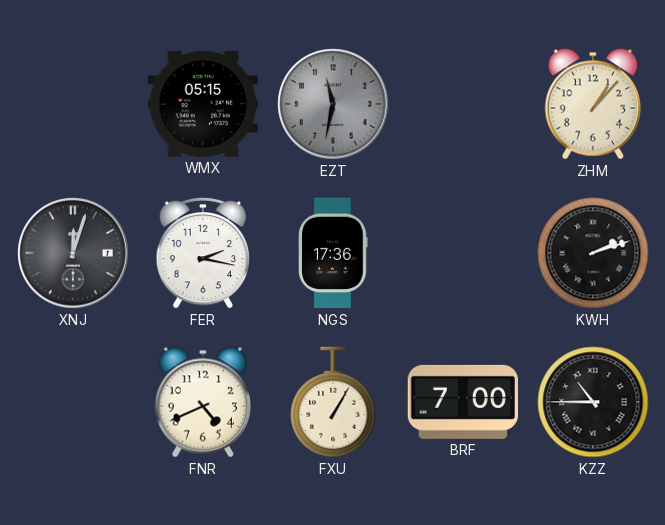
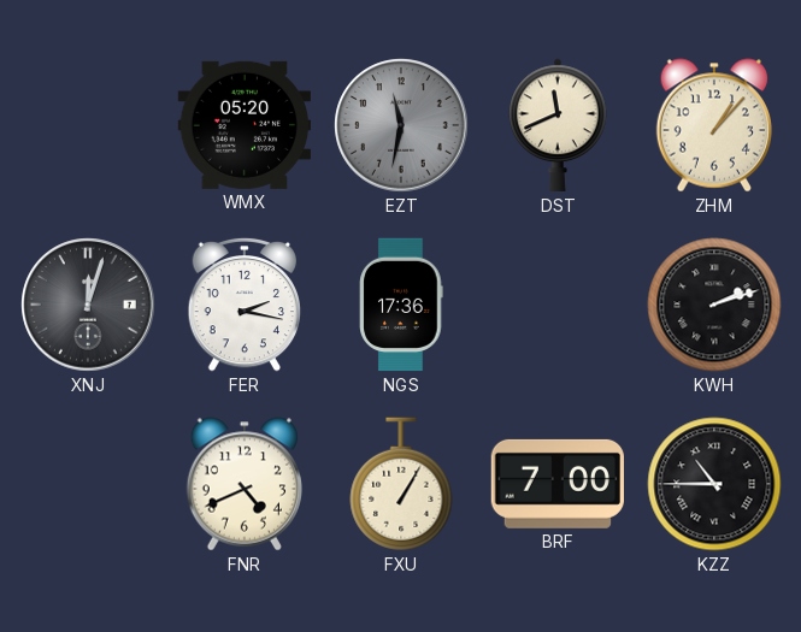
WMX: 05:15 -> 05:20
DST: none -> 11:41
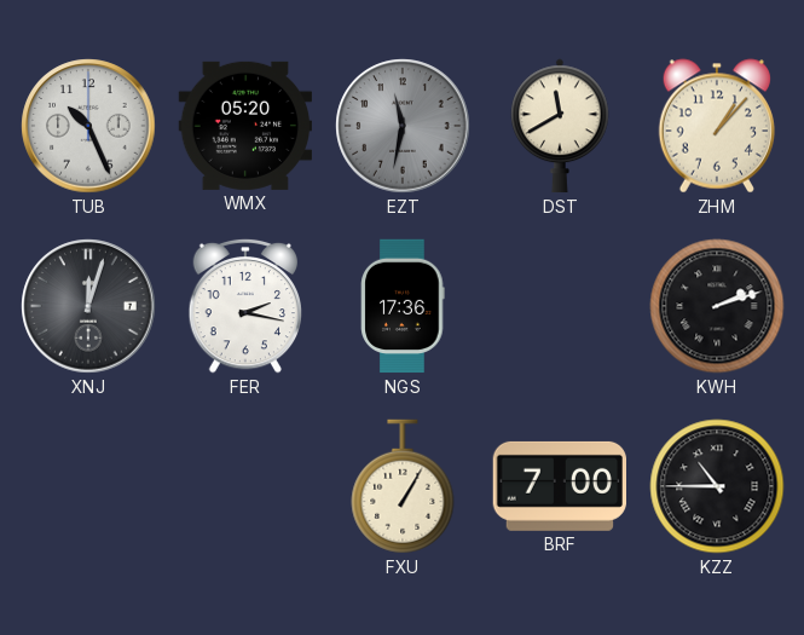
TUB: none -> 10:26
DST: 11:41 -> 11:40
FNR: 4:41 -> none
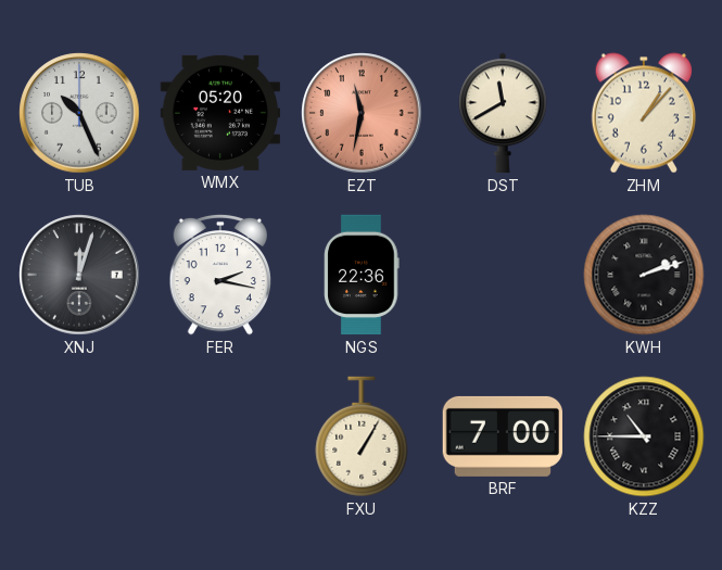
EZT dial: grey -> salmon
NGS: 17:36 -> 22:36
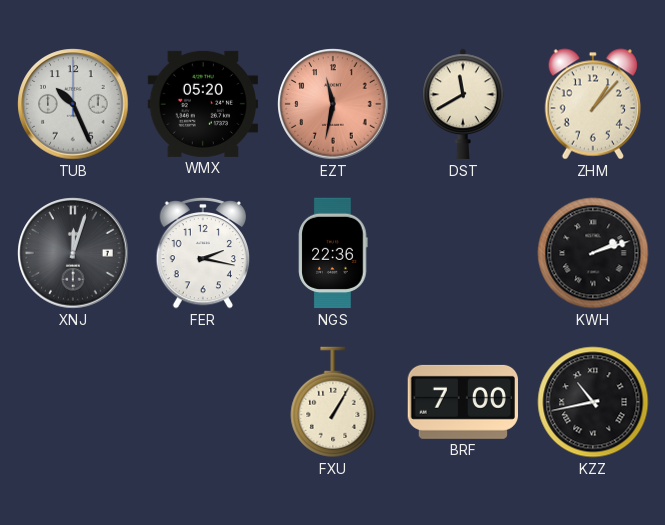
KZZ: 10:45 -> 10:43
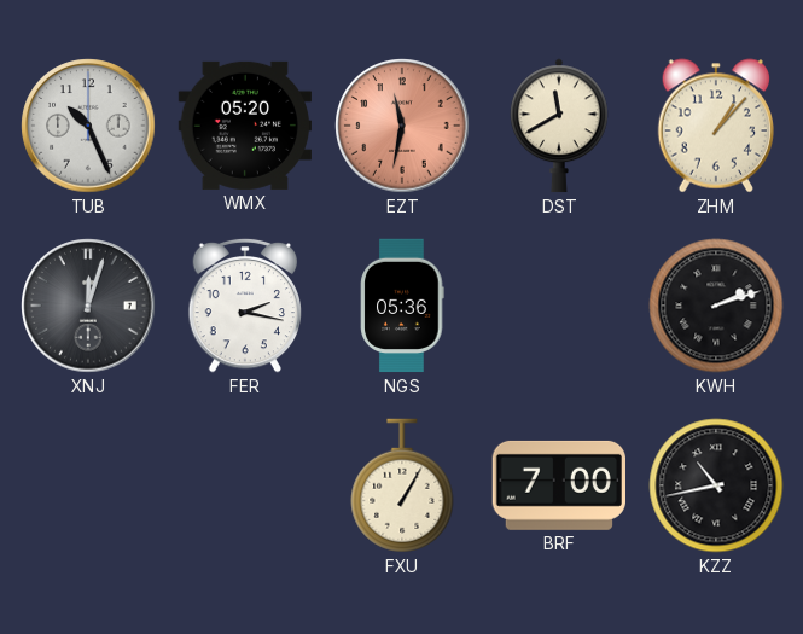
NGS: 22:36 -> 05:36
